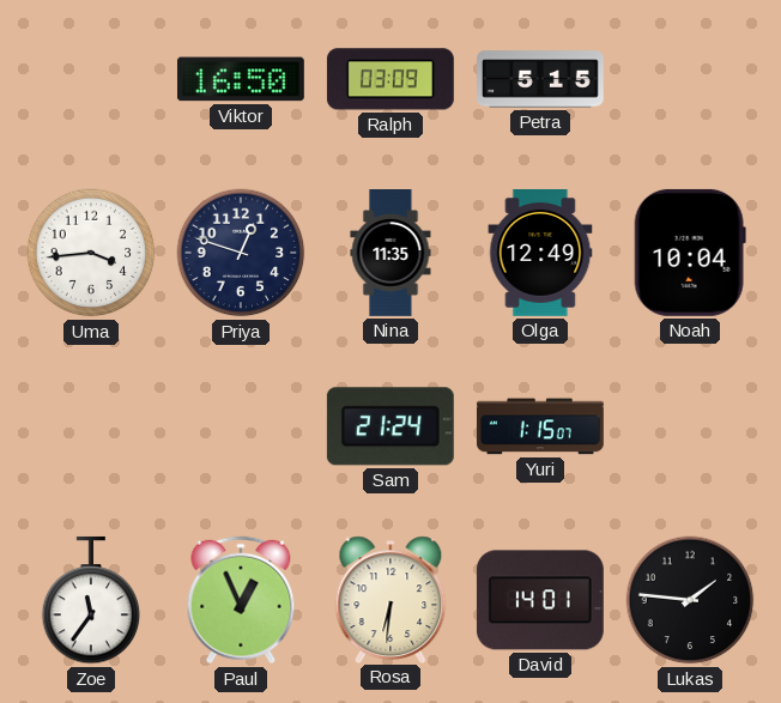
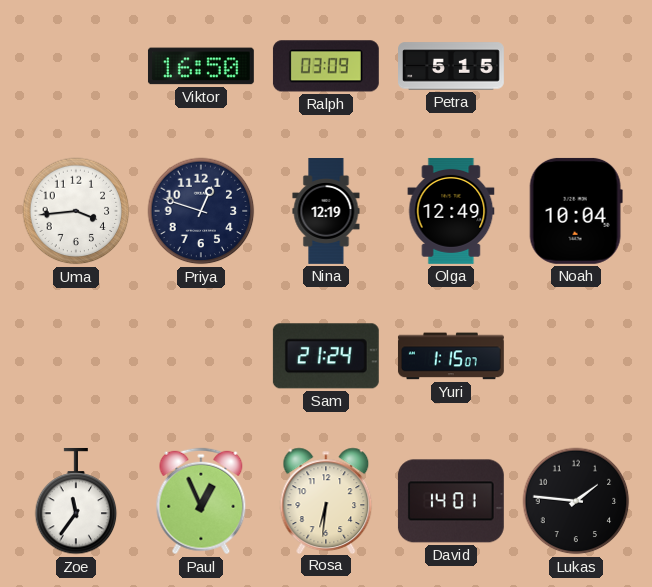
Nina: 11:35 -> 12:19
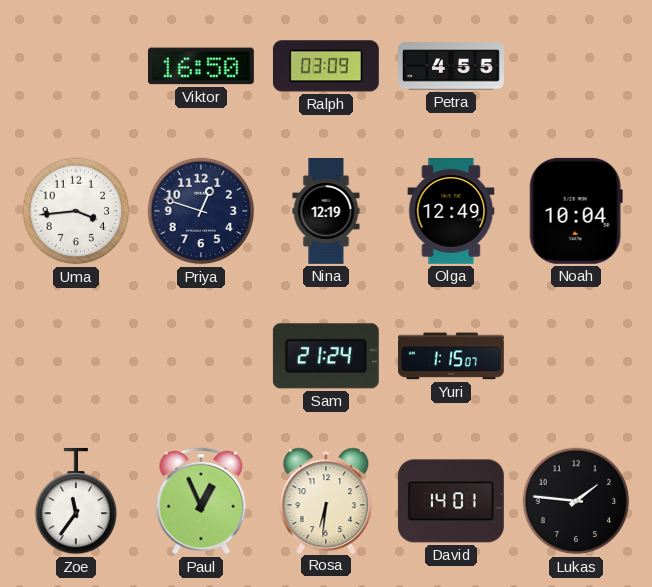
Petra: 5:15 -> 4:55
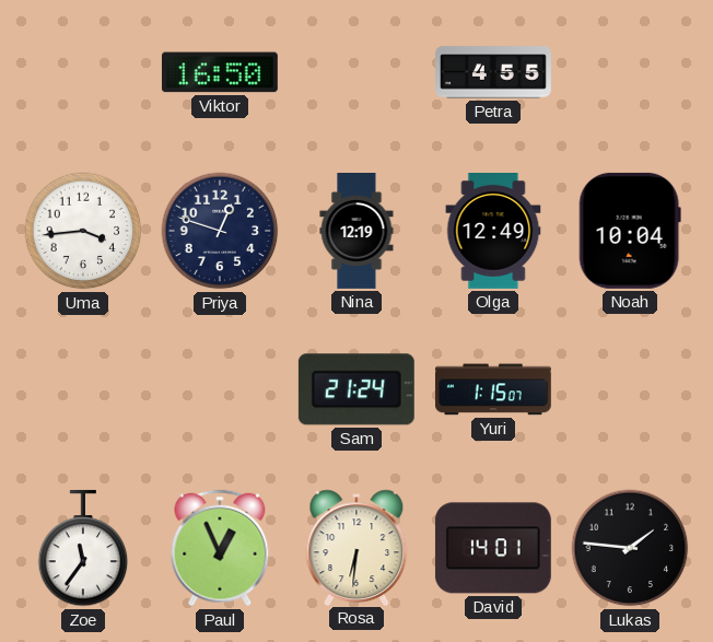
Ralph: 03:09 -> none
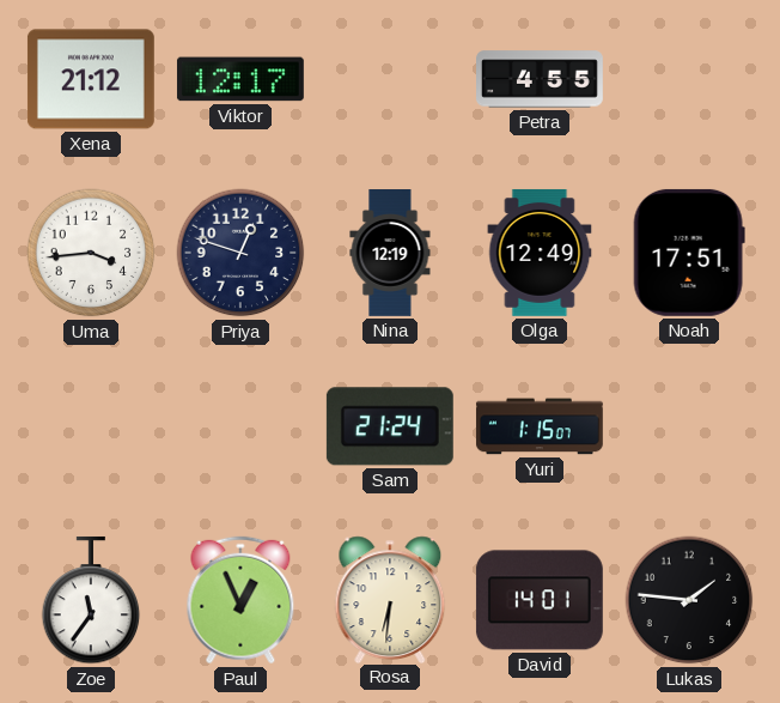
Xena: none -> 21:12
Viktor: 16:50 -> 12:17
Noah: 10:04 -> 17:51
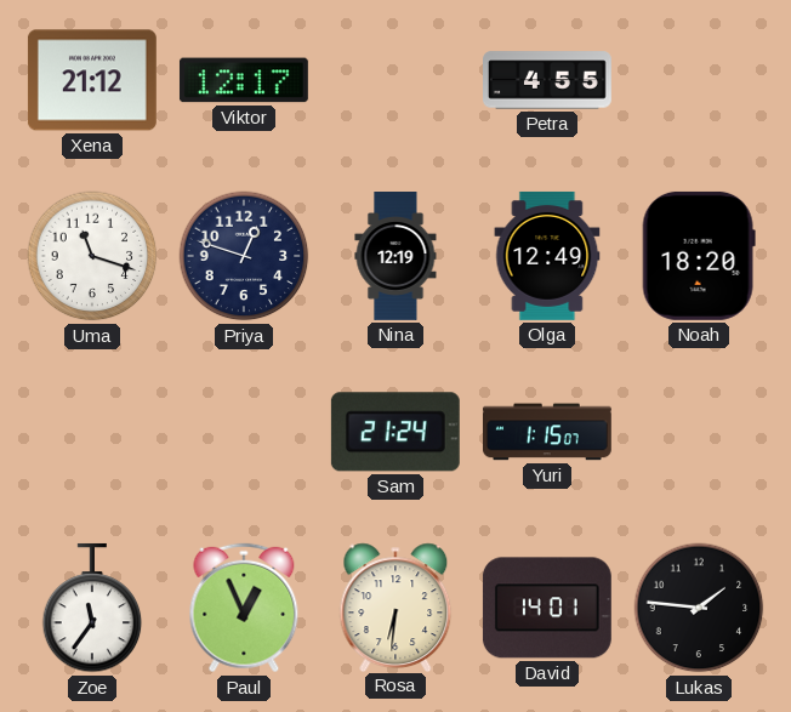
Uma: 3:44 -> 11:18
Noah: 17:51 -> 18:20
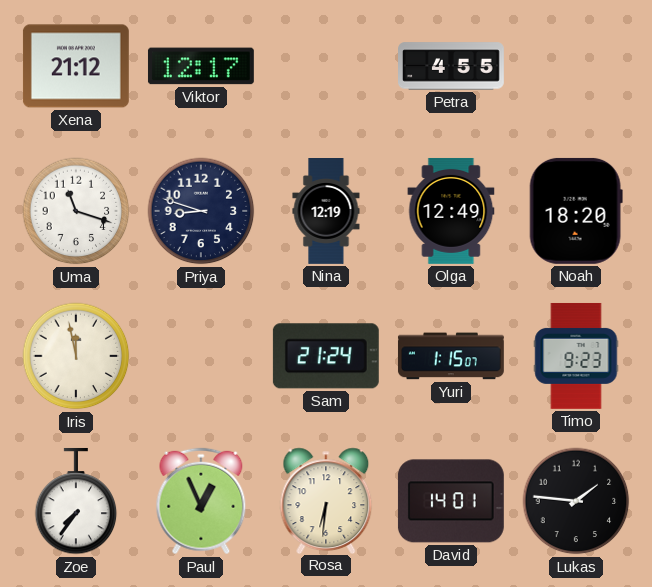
Priya: 12:48 -> 8:48
Iris: none -> 11:58
Timo: none -> 9:23
Zoe: 11:36 -> 7:36
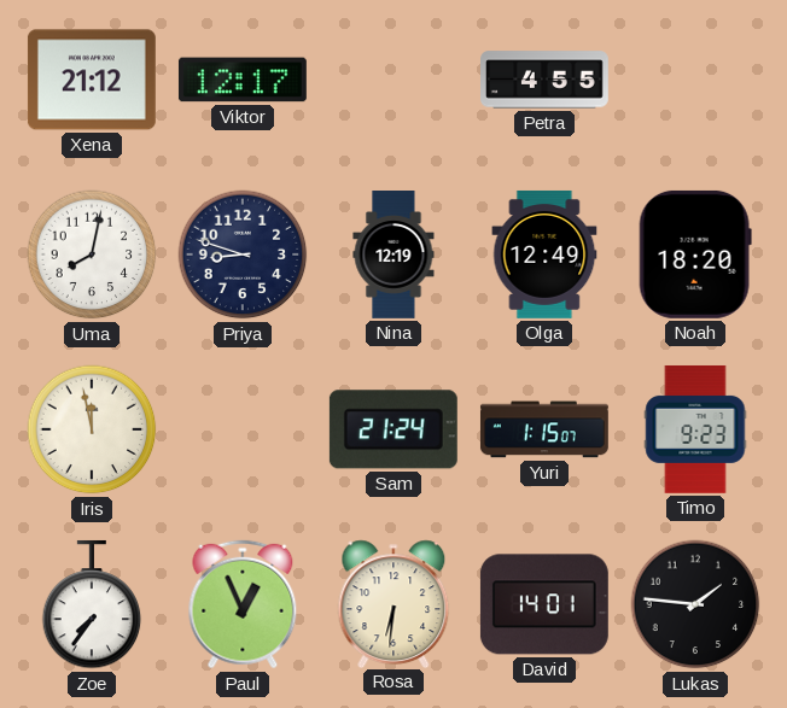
Uma: 11:18 -> 8:02
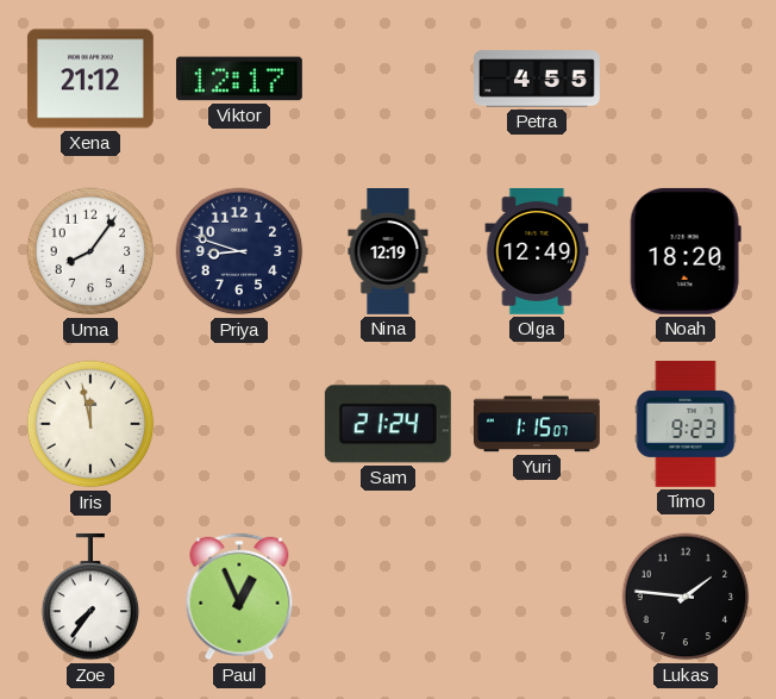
Uma: 8:02 -> 8:06
Rosa: 6:31 -> none
David: 14:01 -> none
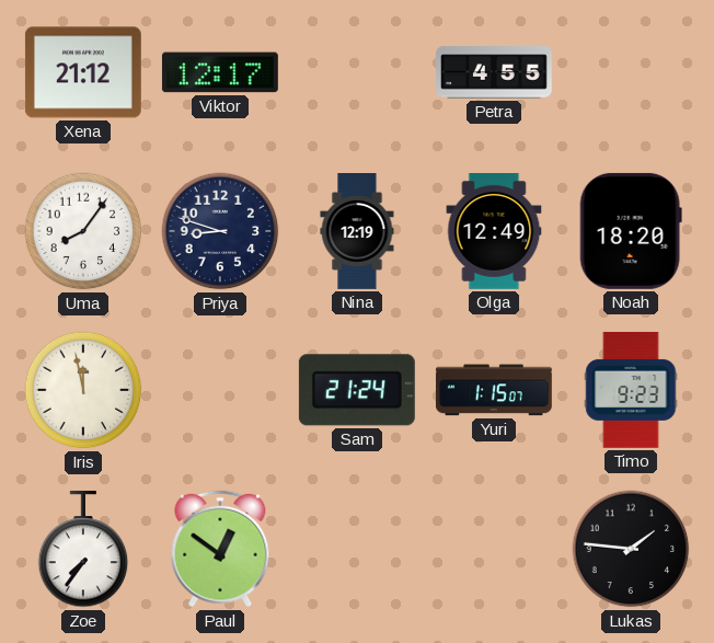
Paul: 12:56 -> 12:51
